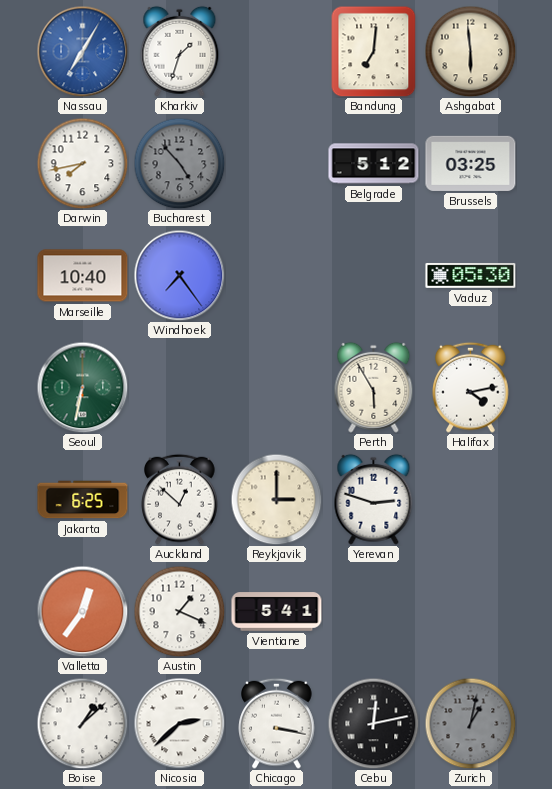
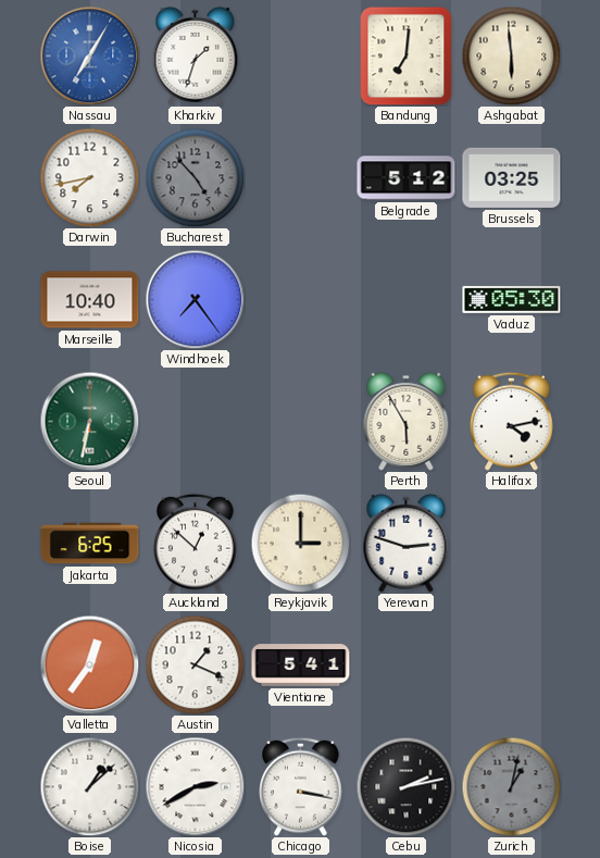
Nicosia: 2:38 -> 2:40
Cebu: 12:13 -> 2:13
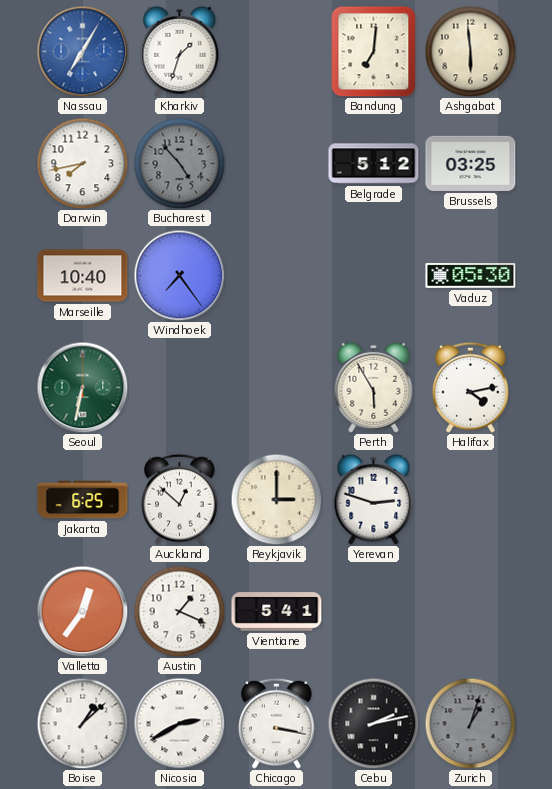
Zurich: 1:02 -> 1:03
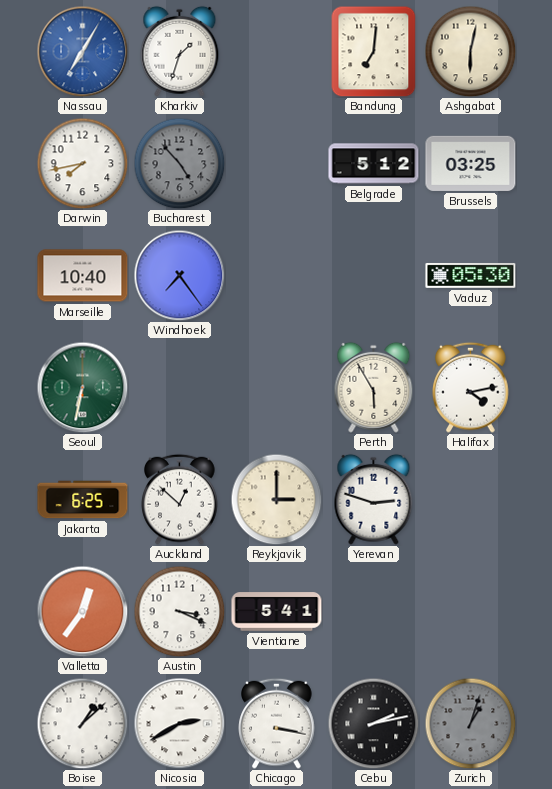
Ashgabat: 5:59 -> 6:02
Austin: 1:19 -> 3:19
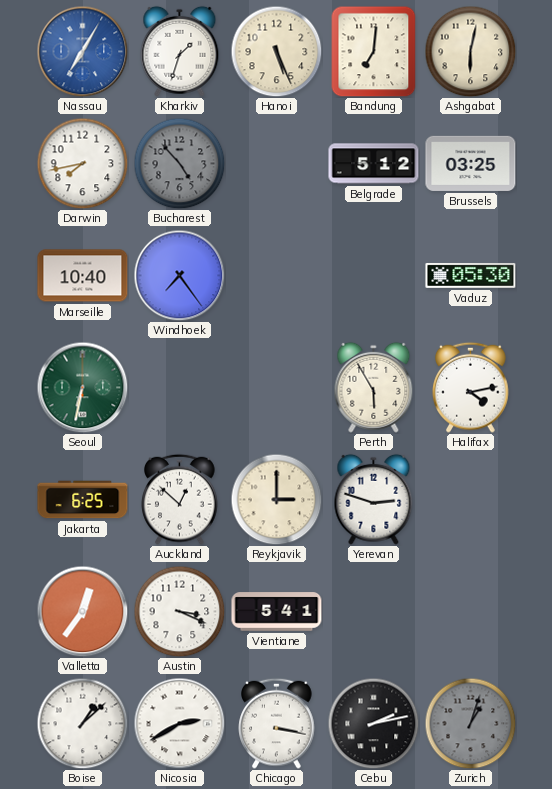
Hanoi: none -> 5:26
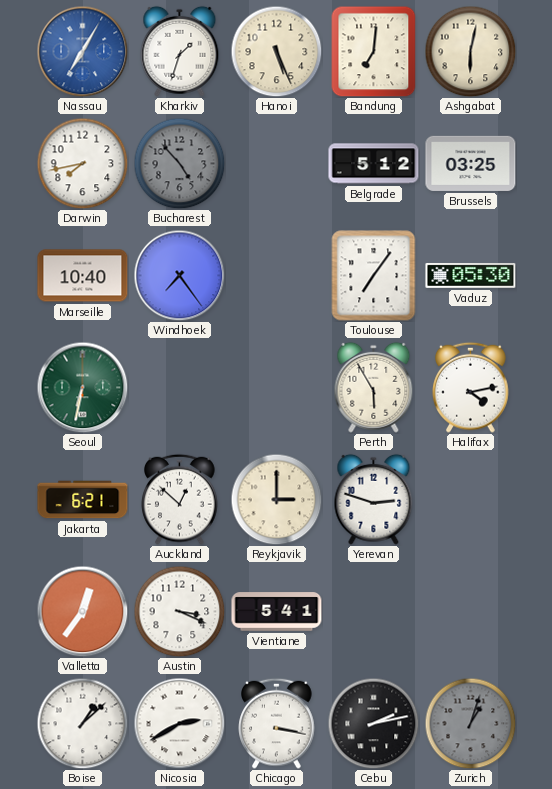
Toulouse: none -> 7:06
Jakarta: 6:25 -> 6:21
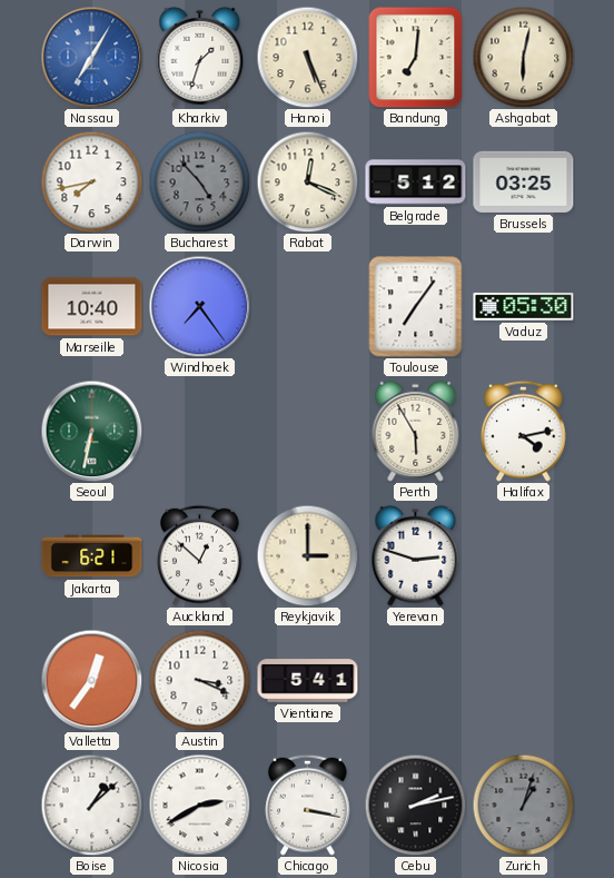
Rabat: none -> 12:19
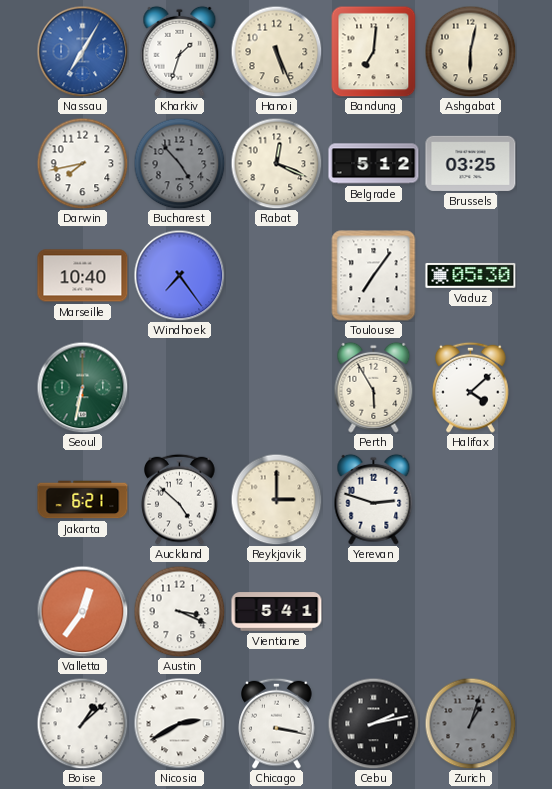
Halifax: 4:13 -> 4:08
Auckland: 12:52 -> 4:52
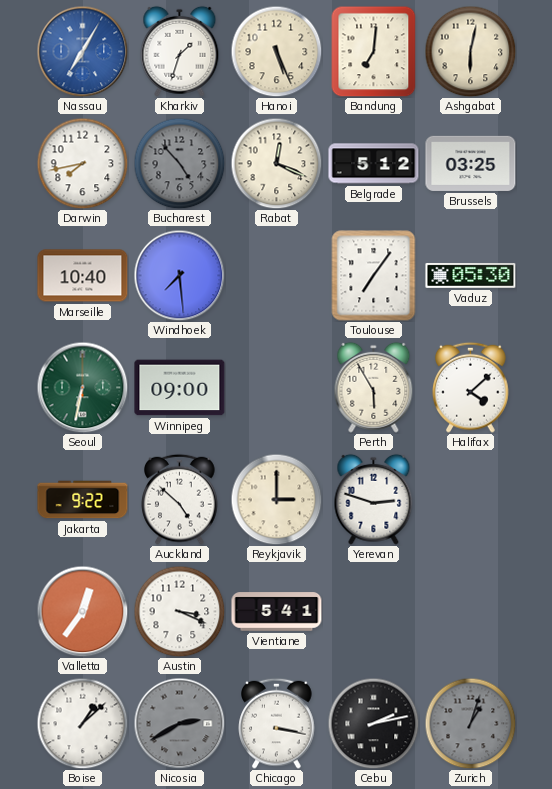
Windhoek: 7:24 -> 7:29
Winnipeg: none -> 09:00
Jakarta: 6:21 -> 9:22
Nicosia dial: white -> grey
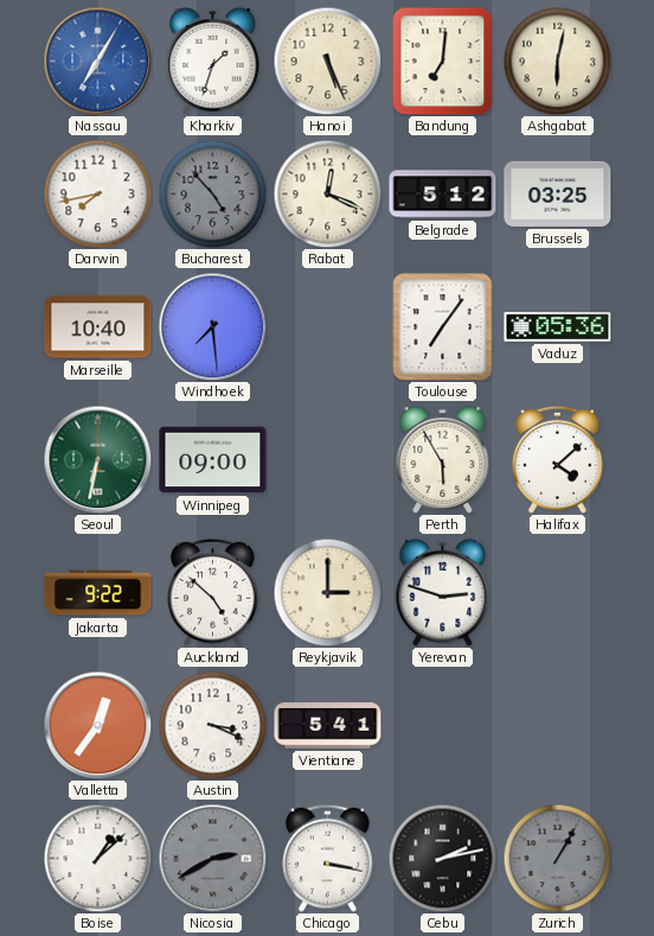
Vaduz: 05:30 -> 05:36
Zurich: 1:03 -> 1:05
